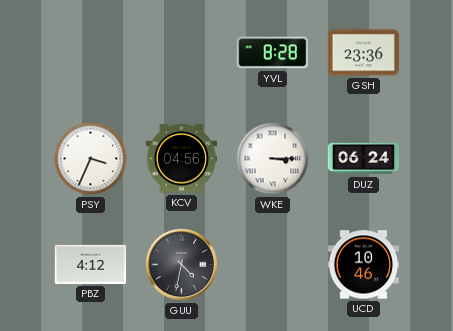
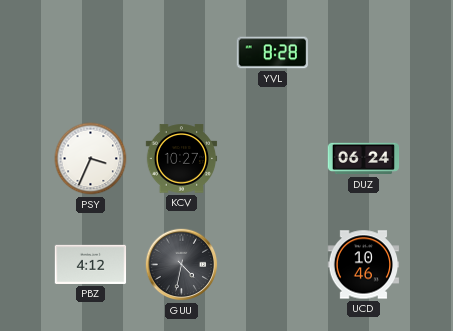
GSH: 23:36 -> none
KCV: 04:56 -> 10:27
WKE: 3:15 -> none
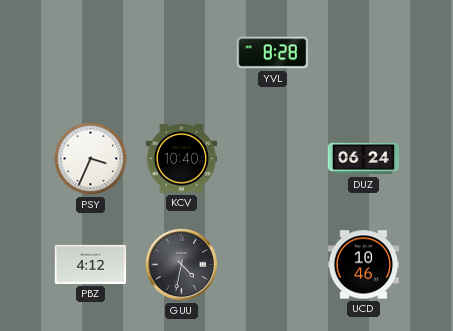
KCV: 10:27 -> 10:40
